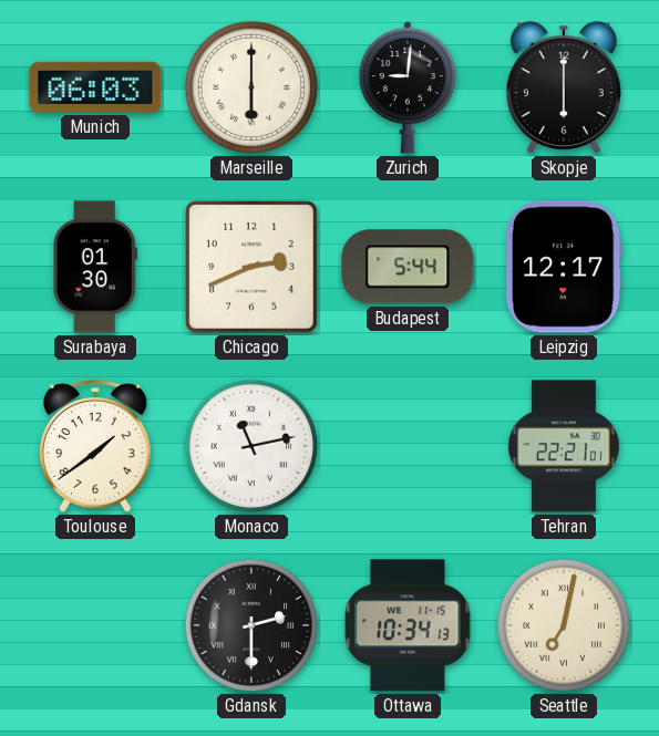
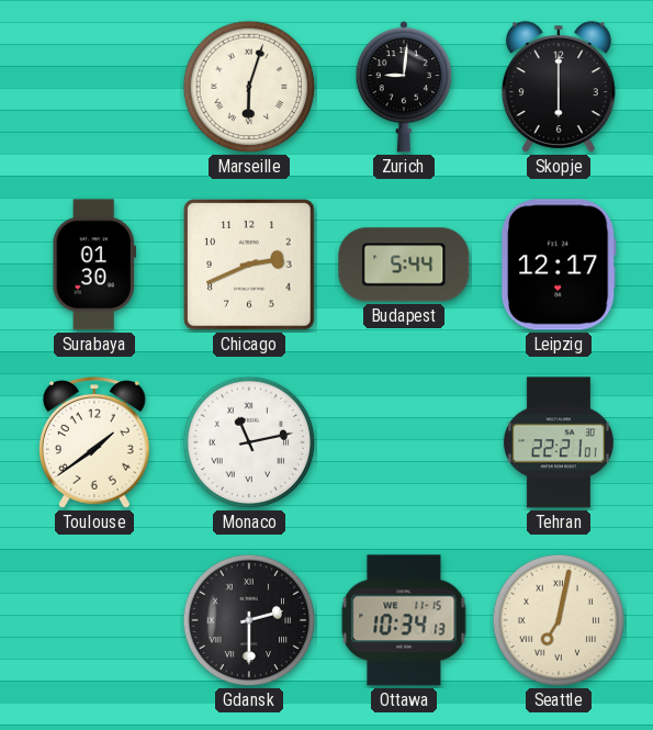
Munich: 06:03 -> none
Marseille: 6:00 -> 6:03
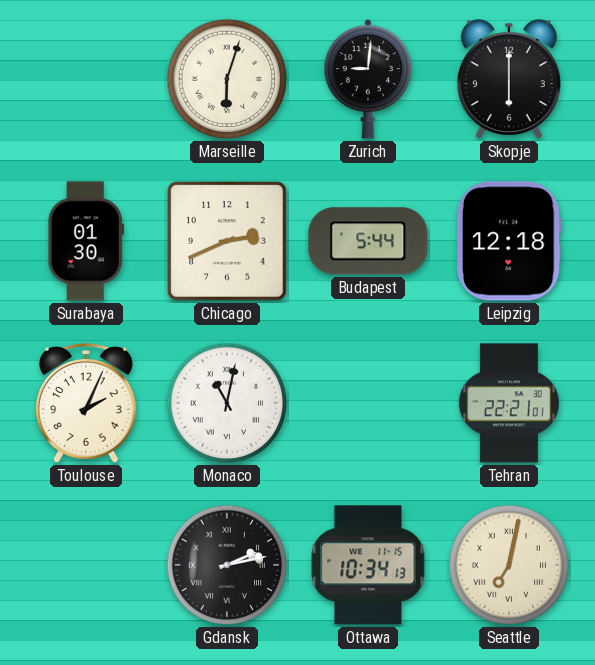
Leipzig: 12:17 -> 12:18
Toulouse: 1:39 -> 2:04
Monaco: 11:13 -> 11:02
Gdansk: 2:30 -> 2:13
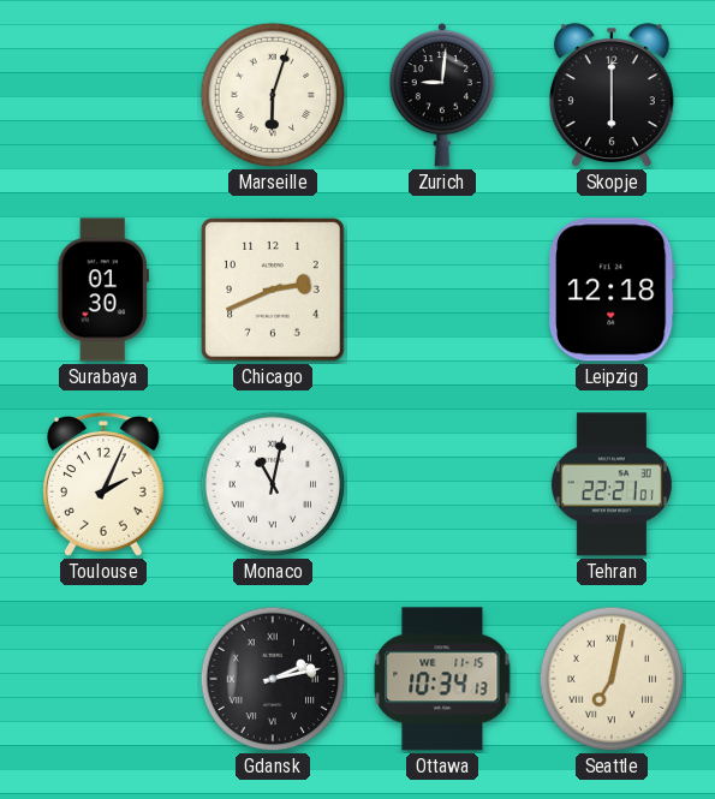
Budapest: 5:44 -> none
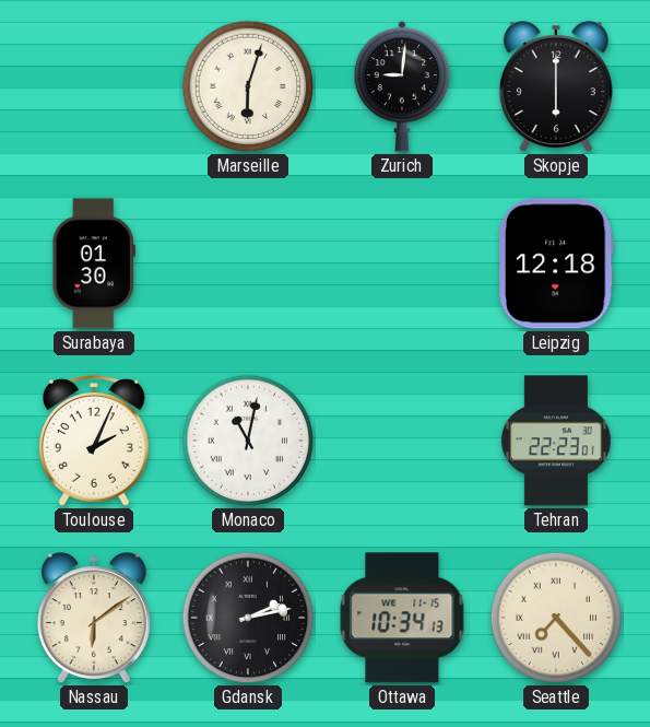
Chicago: 2:41 -> none
Tehran: 22:21 -> 22:23
Nassau: none -> 6:09
Seattle: 7:02 -> 7:23
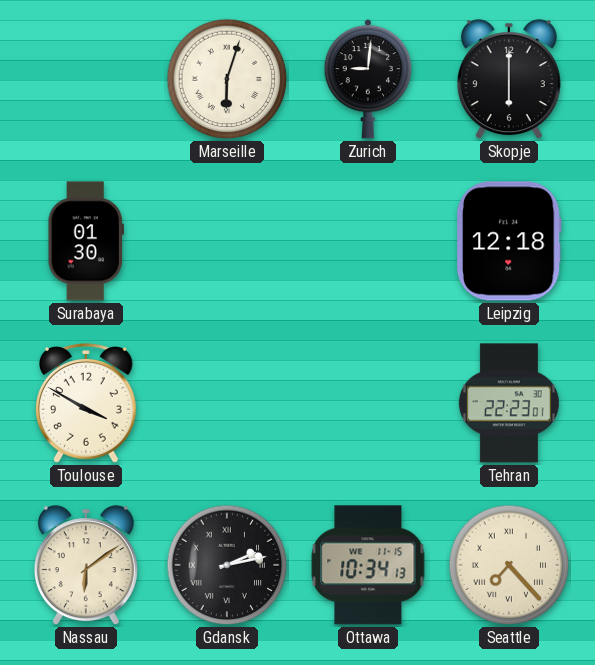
Toulouse: 2:04 -> 3:50
Monaco: 11:02 -> none
